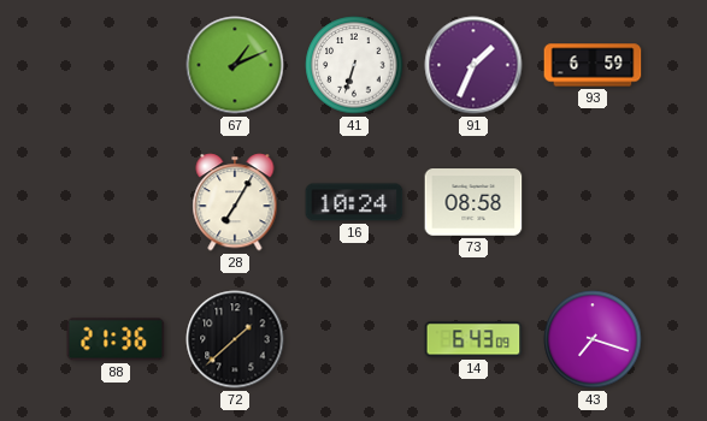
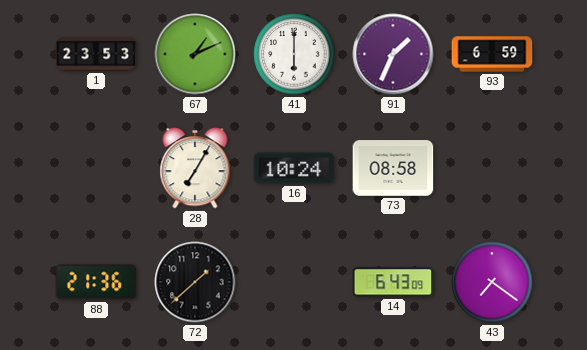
1: none -> 23:53
41: 6:33 -> 6:00
43: 7:18 -> 7:21
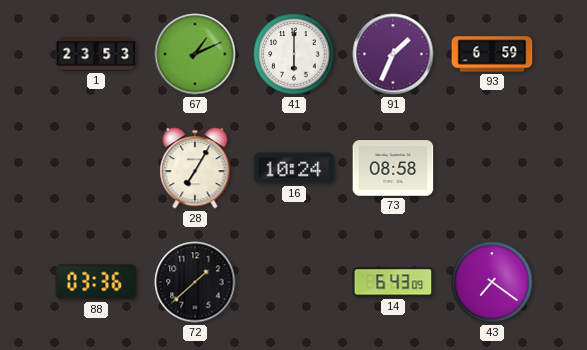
88: 21:36 -> 03:36
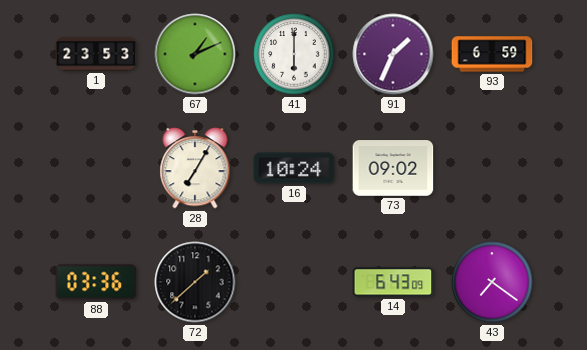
73: 08:58 -> 09:02
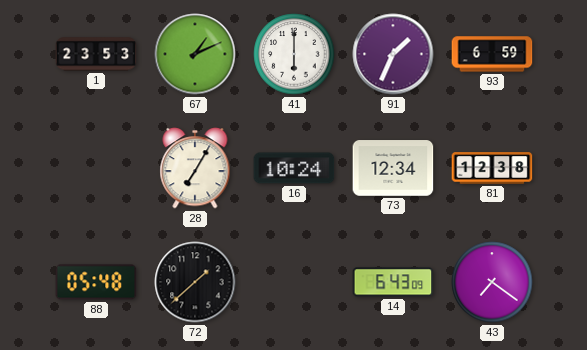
73: 09:02 -> 12:34
81: none -> 12:38
88: 03:36 -> 05:48
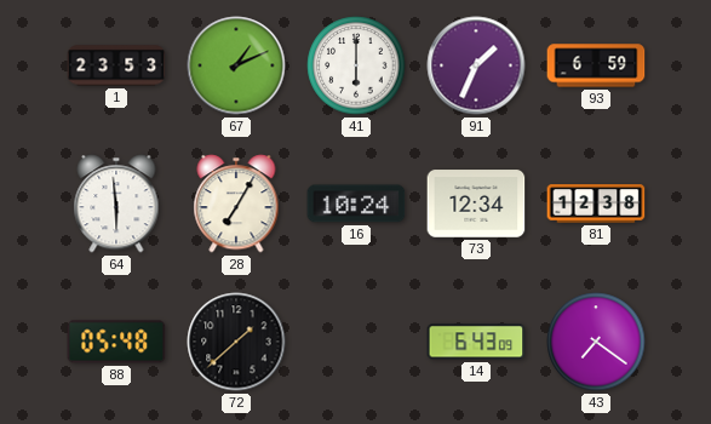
64: none -> 5:59
